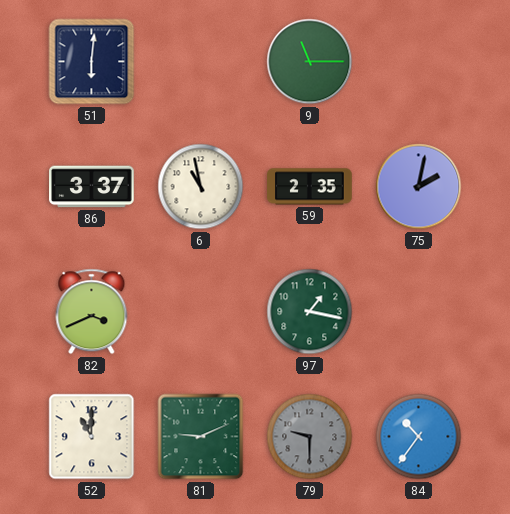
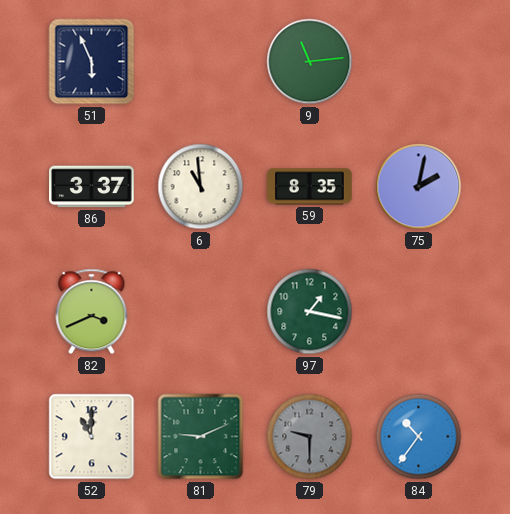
51: 6:01 -> 5:56
9: 11:15 -> 11:14
6: 10:58 -> 10:59
59: 2:35 -> 8:35
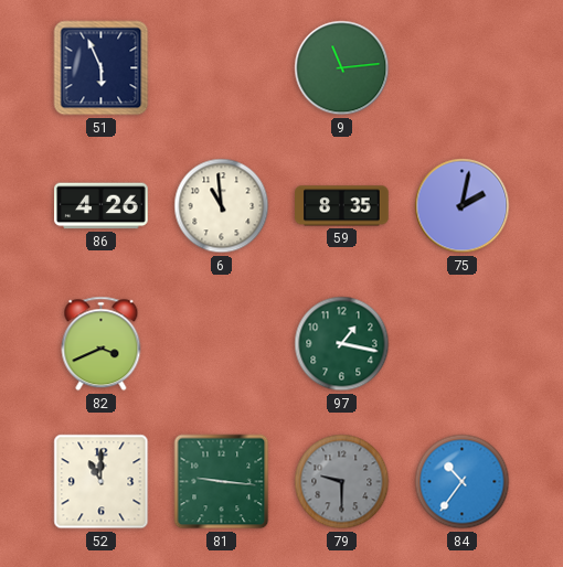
86: 3:37 -> 4:26
81: 9:11 -> 9:16
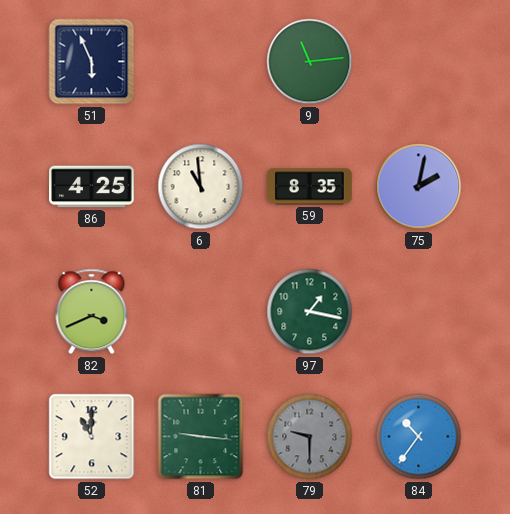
86: 4:26 -> 4:25
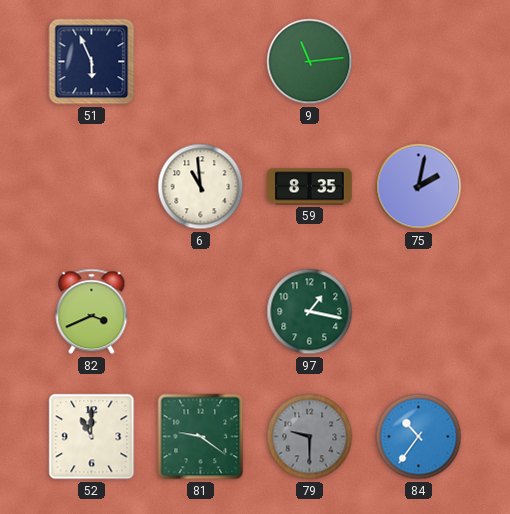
86: 4:25 -> none
81: 9:16 -> 9:21
